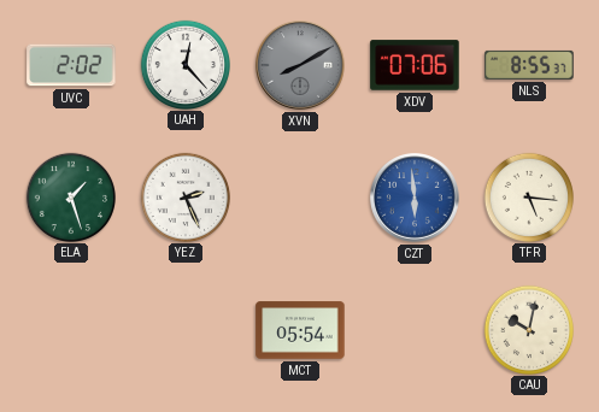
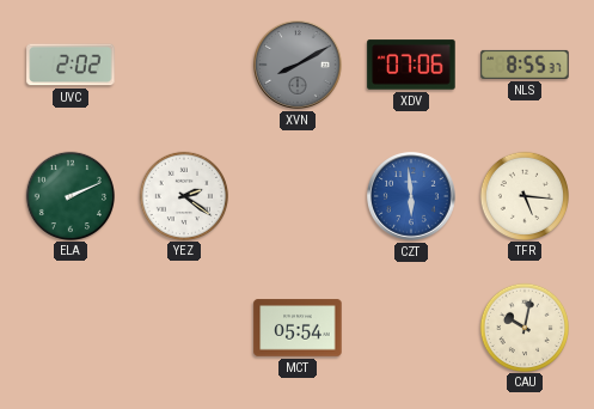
UAH: 12:23 -> none
ELA: 1:27 -> 2:11
YEZ: 2:26 -> 2:21
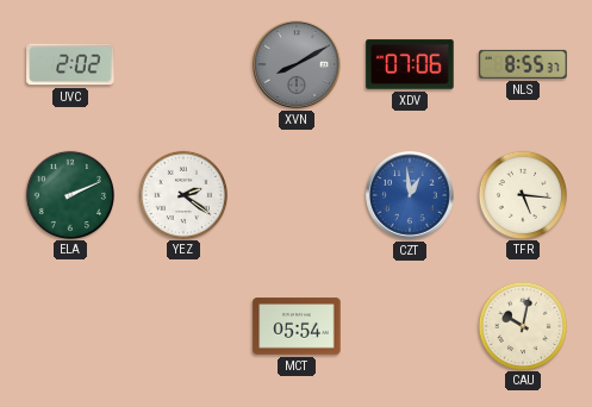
CZT: 5:59 -> 12:59
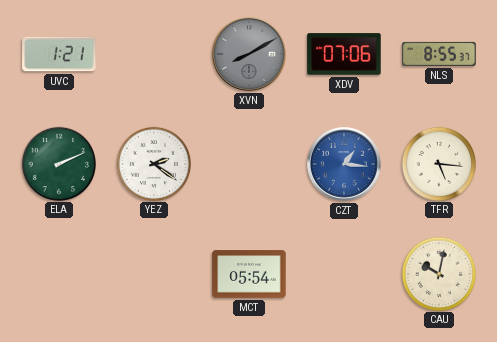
UVC: 2:02 -> 1:21
CZT: 12:59 -> 1:16
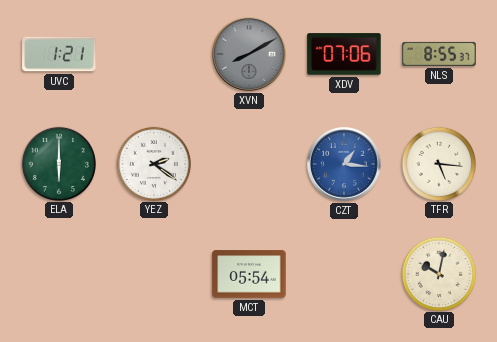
ELA: 2:11 -> 6:00
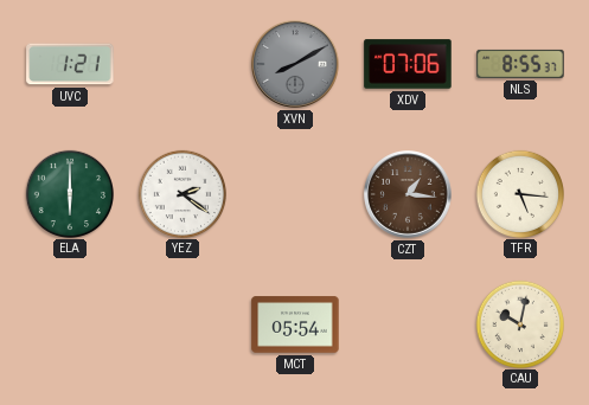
CZT dial: blue -> brown
